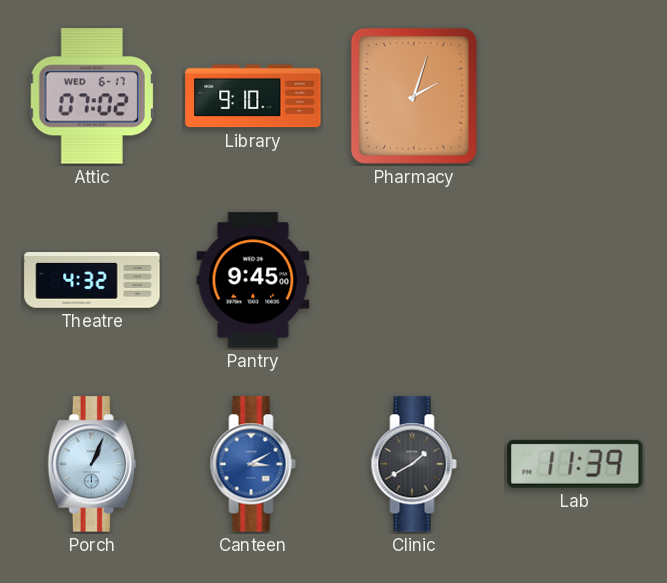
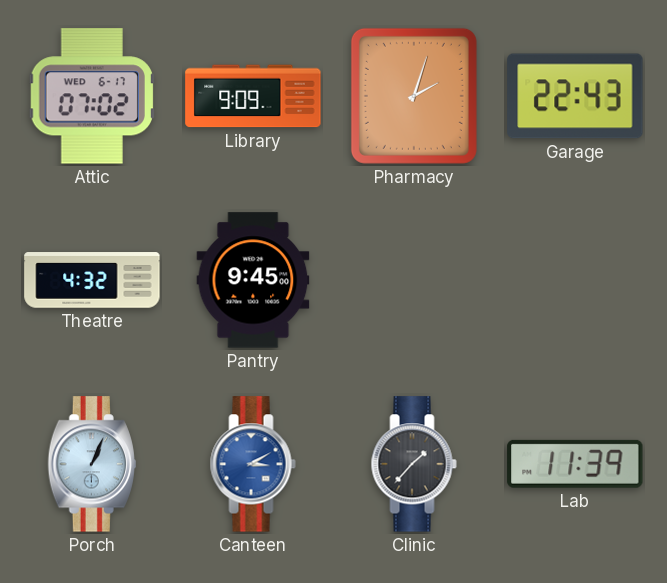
Library: 9:10 -> 9:09
Garage: none -> 22:43
Clinic: 1:40 -> 1:37
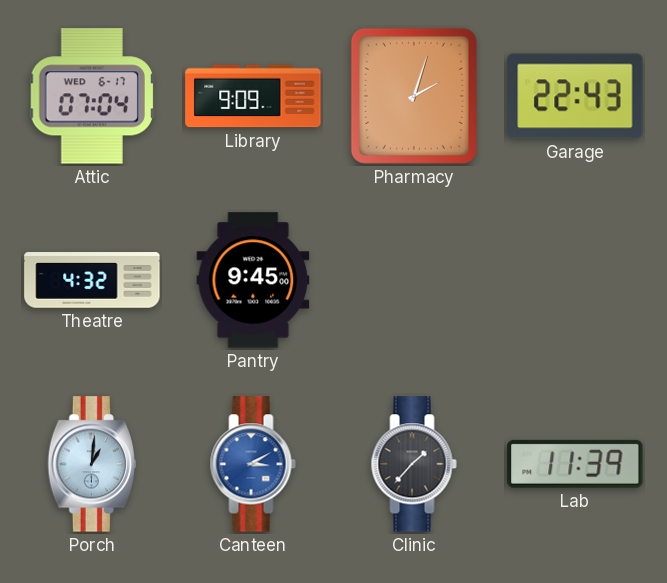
Attic: 07:02 -> 07:04
Porch: 1:04 -> 1:01
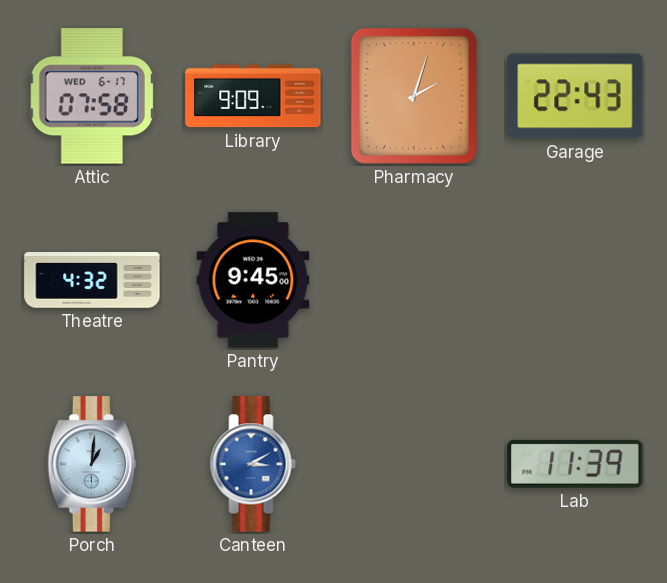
Attic: 07:04 -> 07:58
Clinic: 1:37 -> none
